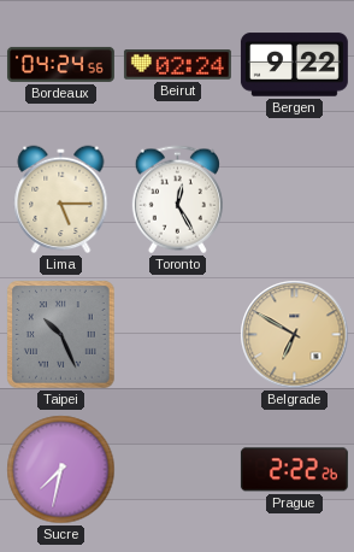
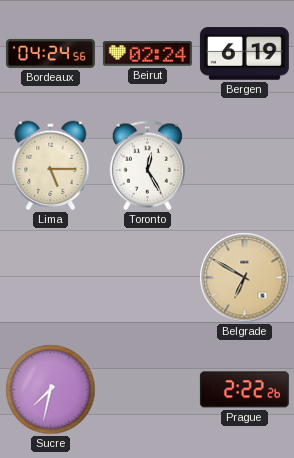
Bergen: 9:22 -> 6:19
Taipei: 10:26 -> none
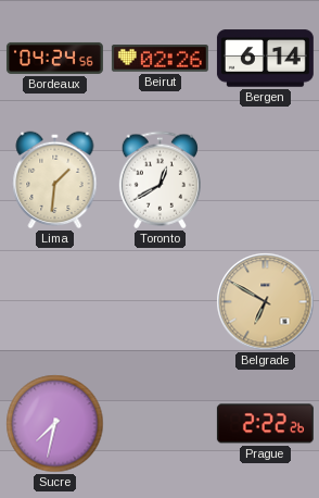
Beirut: 02:24 -> 02:26
Bergen: 6:19 -> 6:14
Lima: 5:15 -> 1:31
Toronto: 12:25 -> 12:40
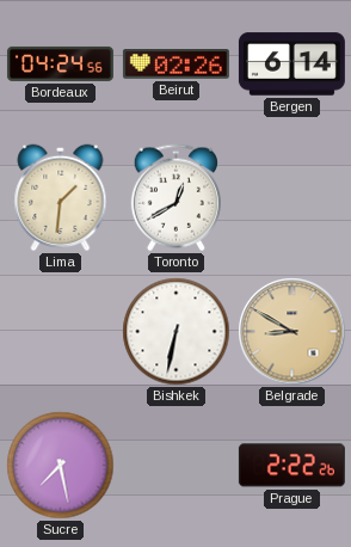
Bishkek: none -> 6:32
Belgrade: 6:50 -> 8:50
Sucre: 7:32 -> 7:28
